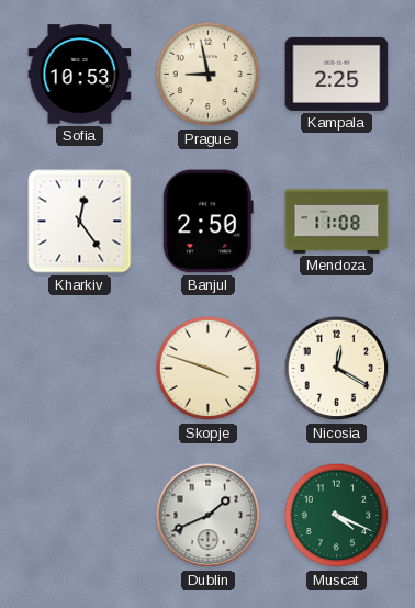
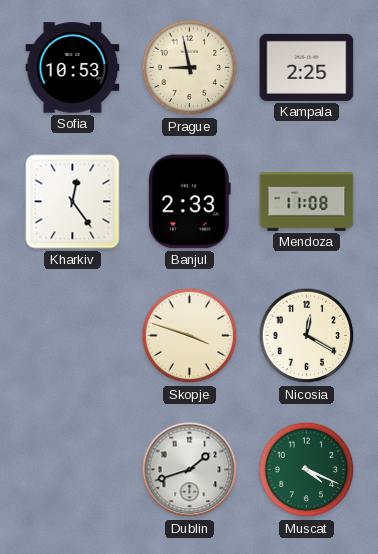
Banjul: 2:50 -> 2:33
Dublin: 1:41 -> 1:42
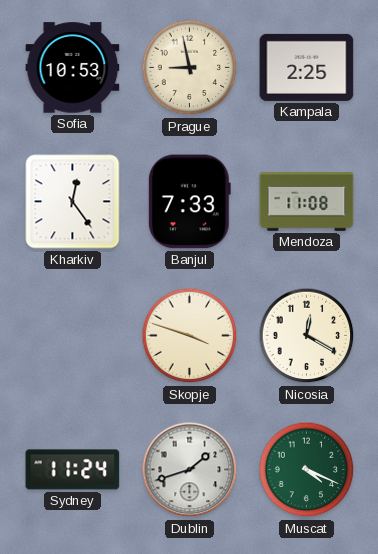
Banjul: 2:33 -> 7:33
Sydney: none -> 11:24
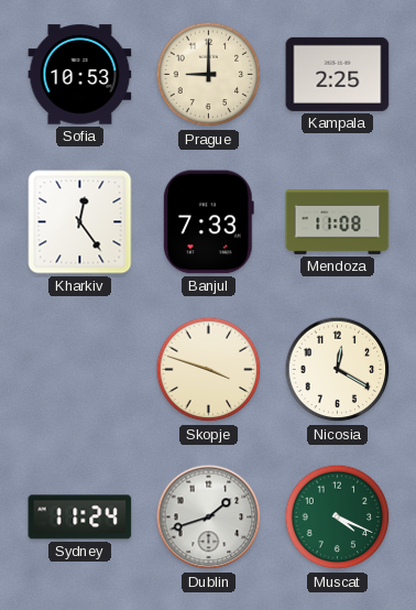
Prague: 8:58 -> 9:00
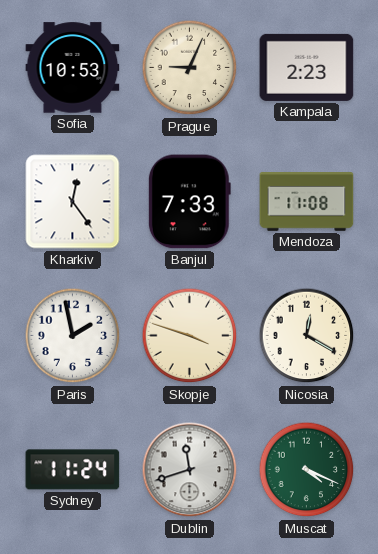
Prague: 9:00 -> 9:04
Kampala: 2:25 -> 2:23
Paris: none -> 1:58
Dublin: 1:42 -> 11:42
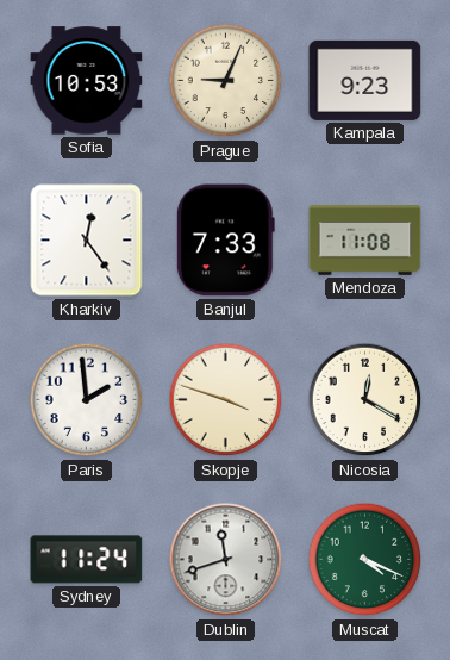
Kampala: 2:23 -> 9:23
Paris: 1:58 -> 1:59
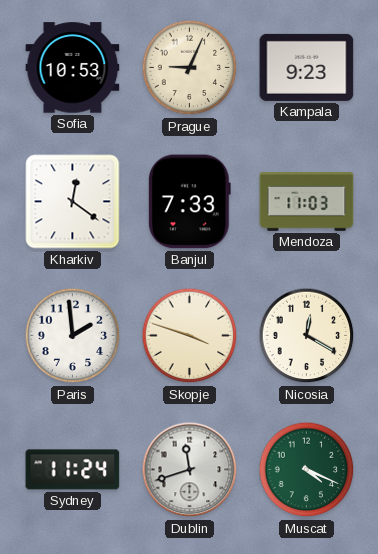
Kharkiv: 12:24 -> 12:21
Mendoza: 11:08 -> 11:03
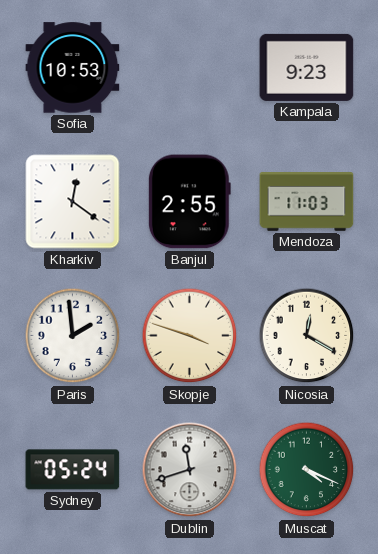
Prague: 9:04 -> none
Banjul: 7:33 -> 2:55
Sydney: 11:24 -> 05:24
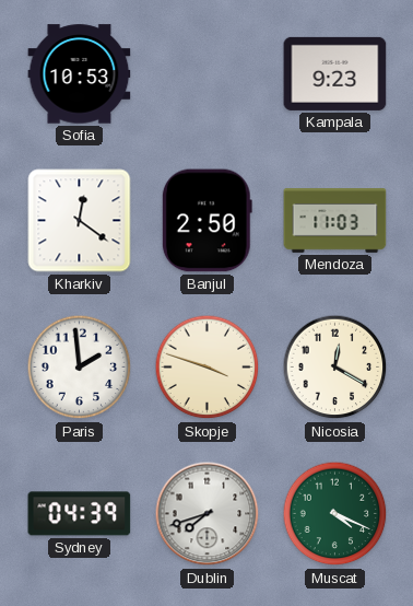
Banjul: 2:55 -> 2:50
Sydney: 05:24 -> 04:39
Dublin: 11:42 -> 7:42
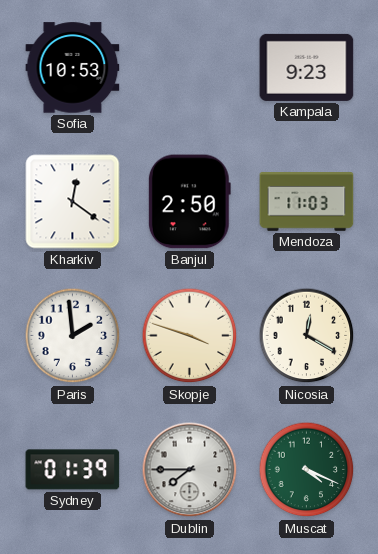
Sydney: 04:39 -> 01:39
Dublin: 7:42 -> 7:45
